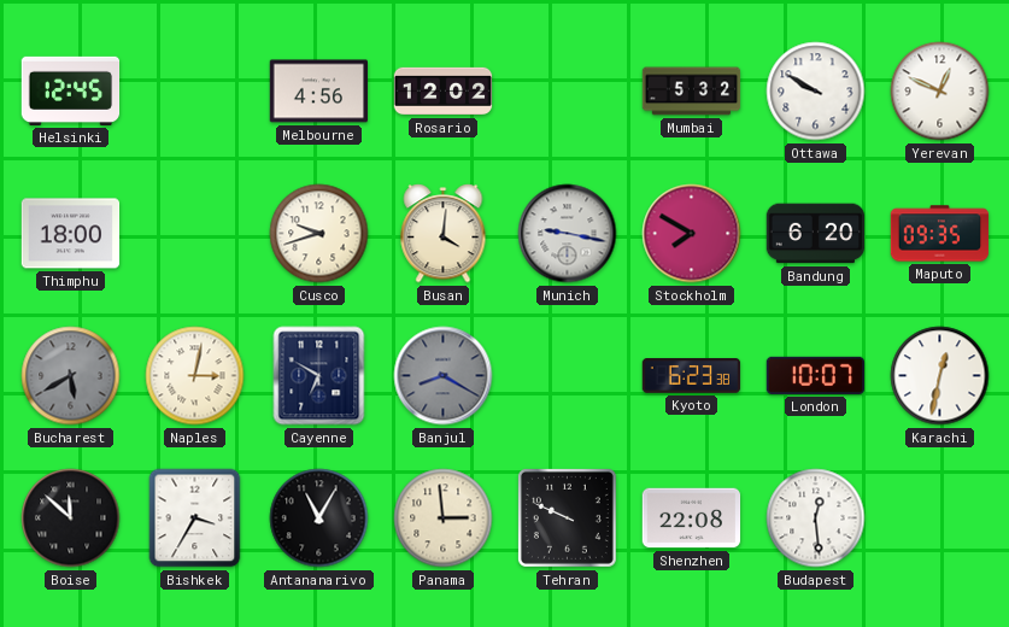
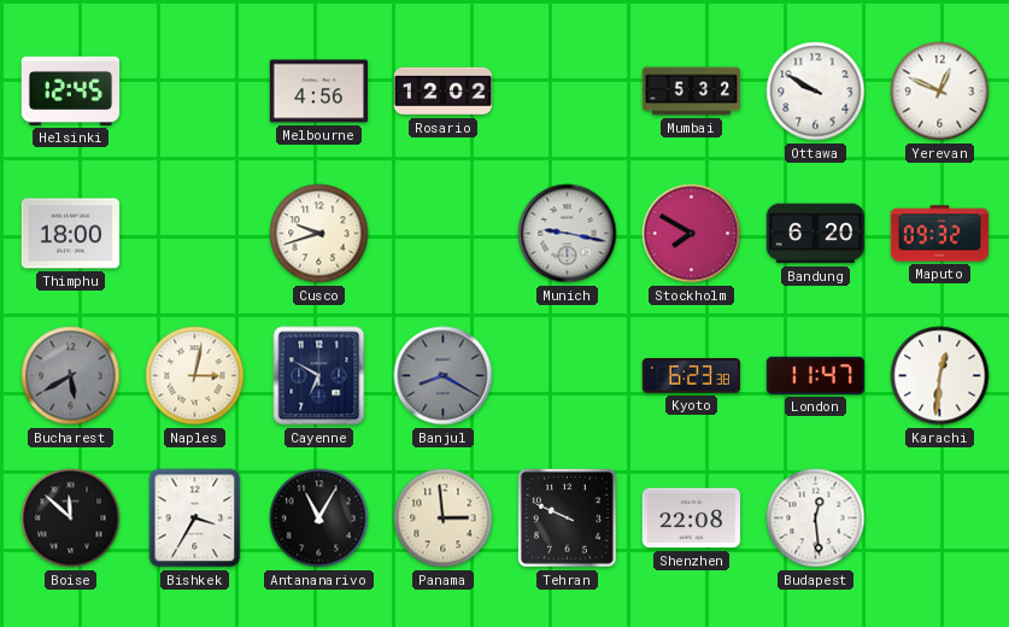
Busan: 4:01 -> none
Maputo: 09:35 -> 09:32
London: 10:07 -> 11:47
Karachi: 12:32 -> 12:31
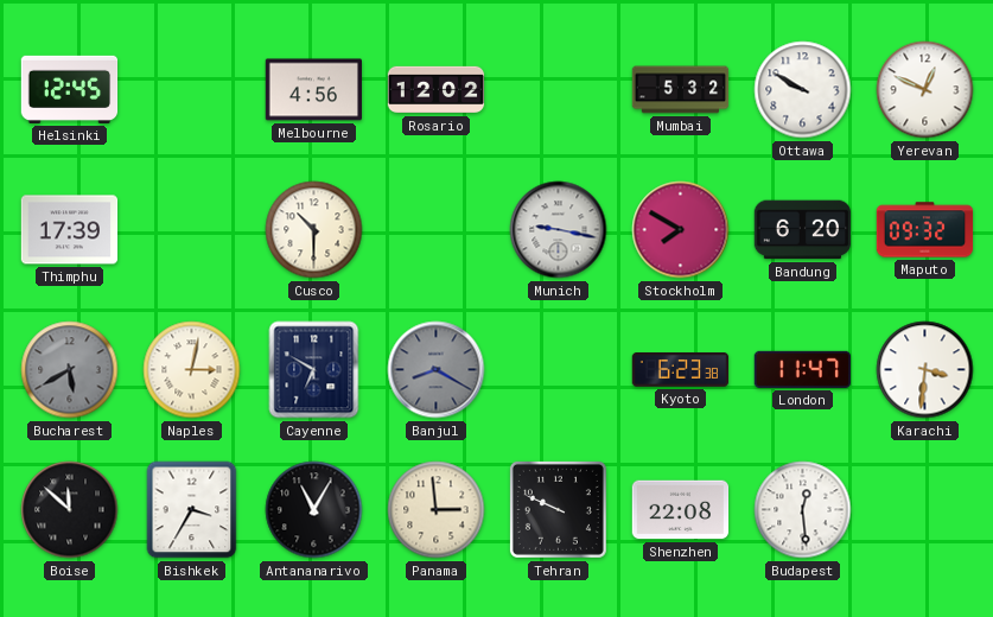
Thimphu: 18:00 -> 17:39
Cusco: 9:42 -> 10:30
Karachi: 12:31 -> 3:31
